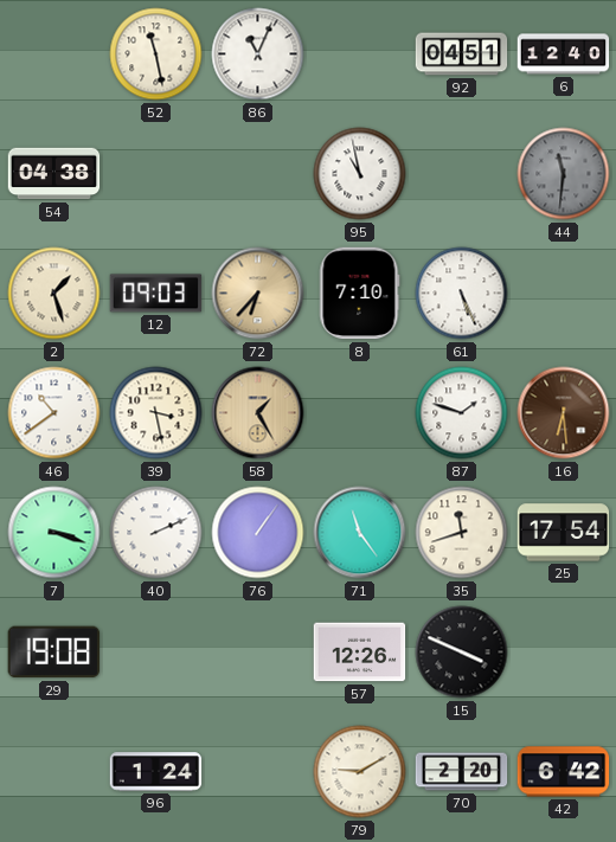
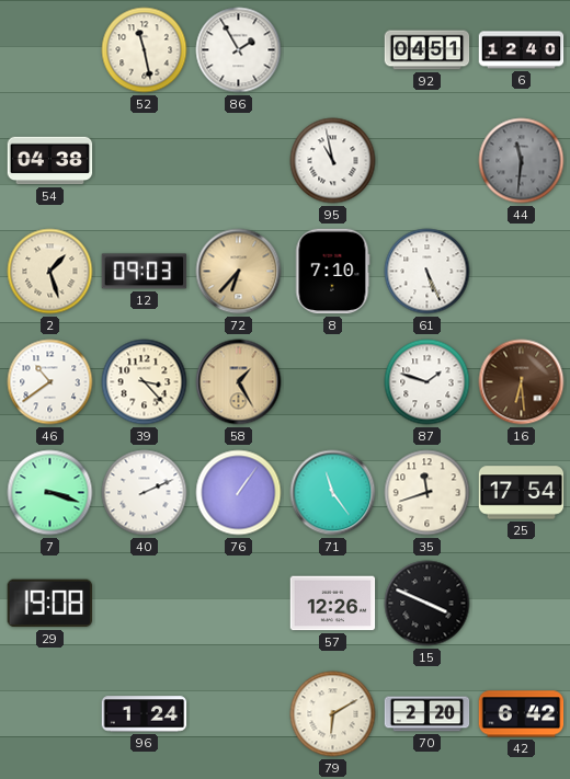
86: 11:04 -> 1:55
39: 3:28 -> 3:23
79: 9:10 -> 6:10
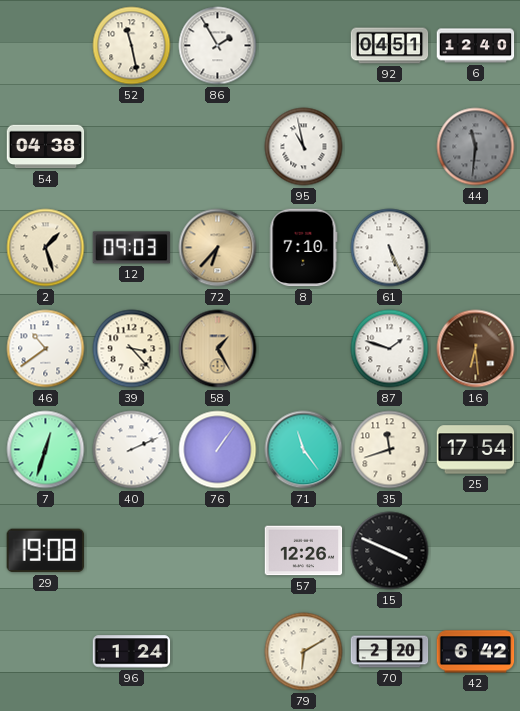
7: 3:18 -> 12:33
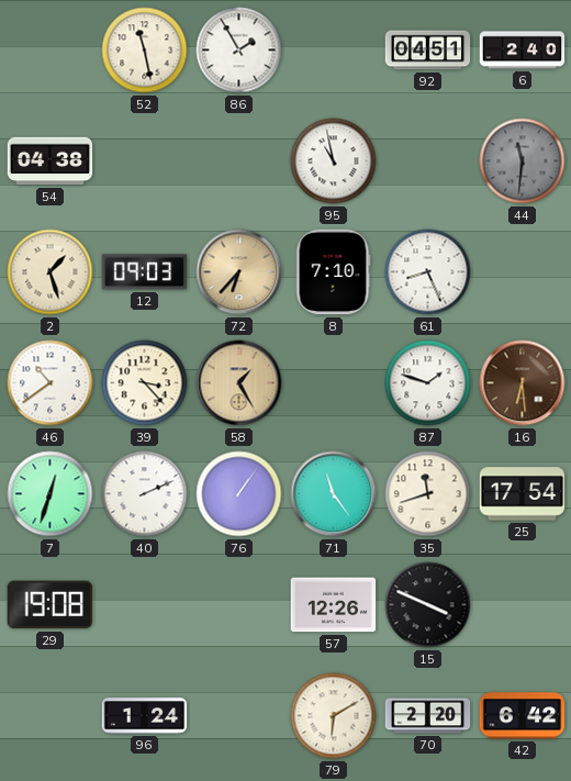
6: 12:40 -> 2:40
61: 5:26 -> 8:26
